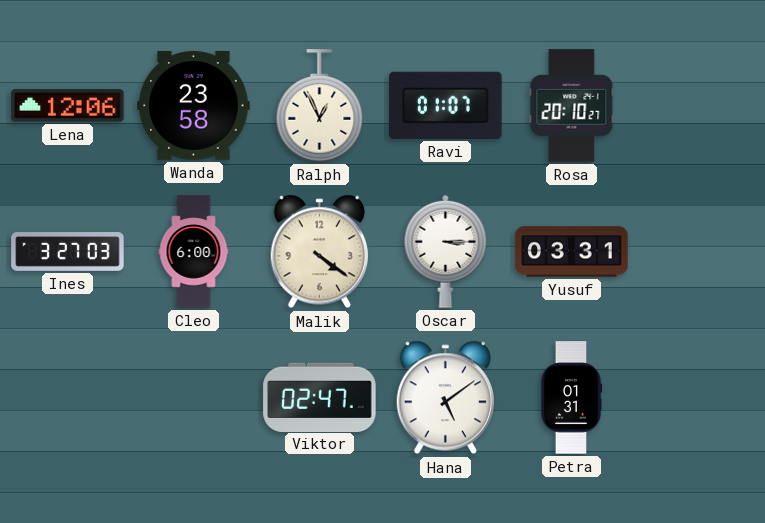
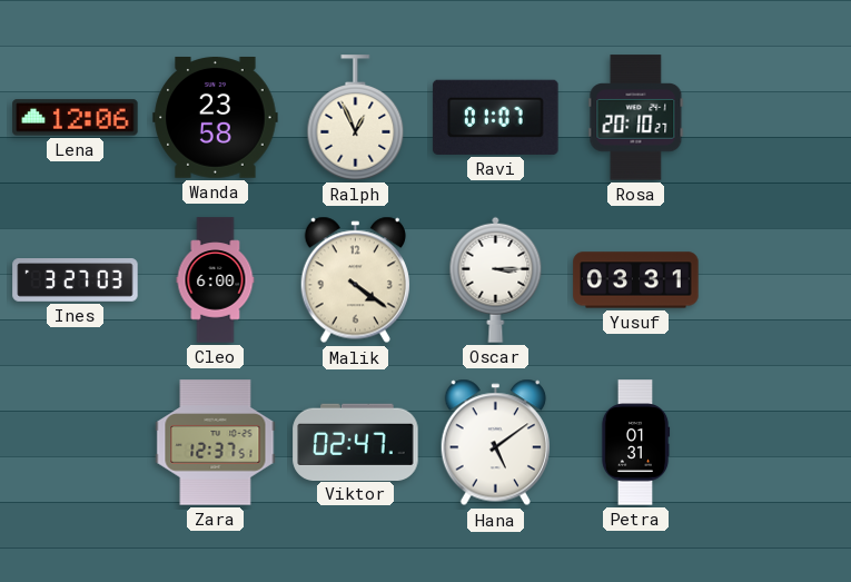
Zara: none -> 12:37
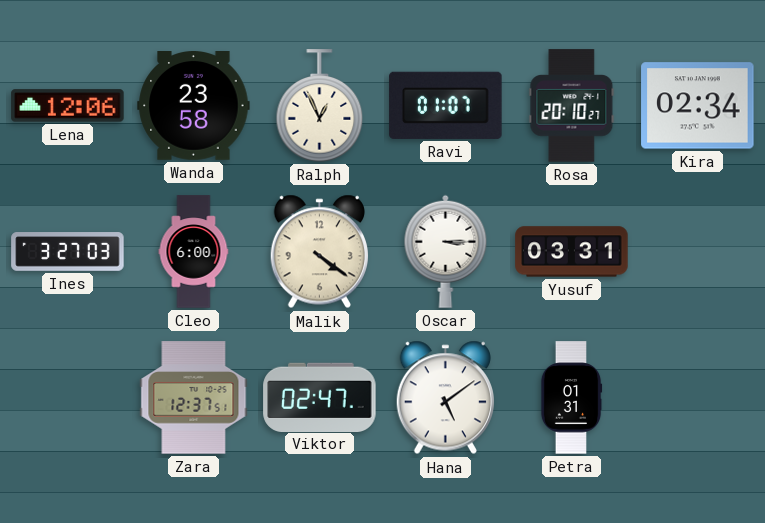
Kira: none -> 02:34
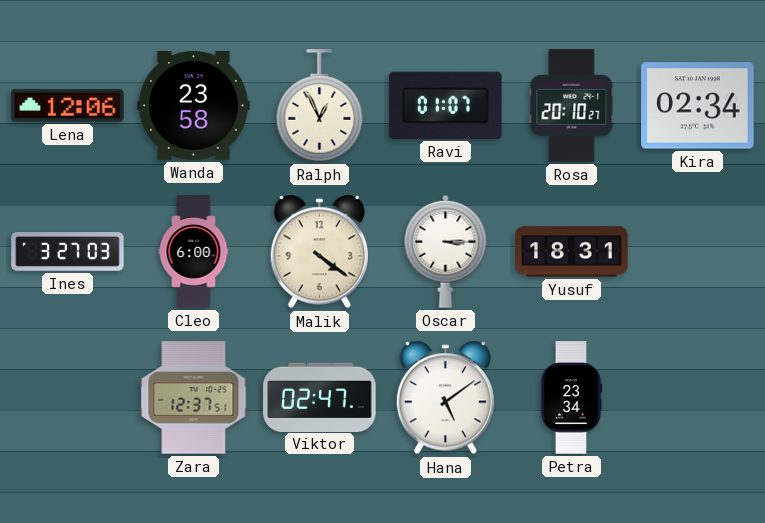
Yusuf: 03:31 -> 18:31
Petra: 01:31 -> 23:34
